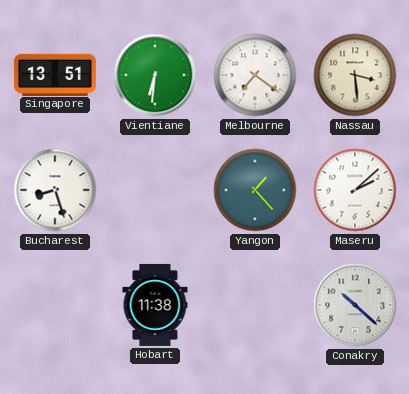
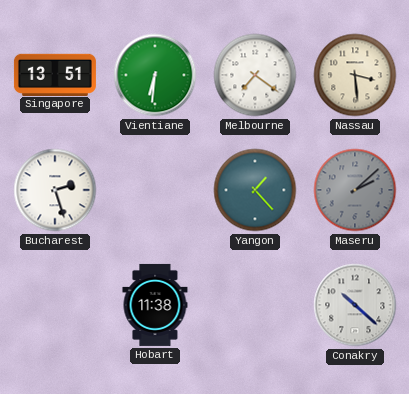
Bucharest: 8:27 -> 2:27
Maseru dial: white -> grey
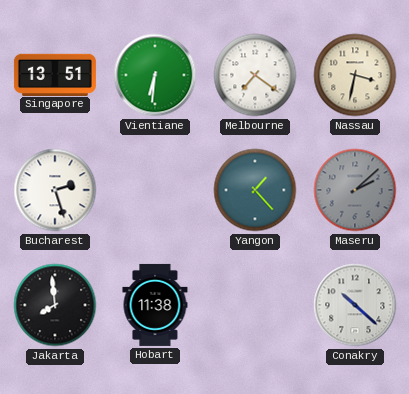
Nassau: 3:29 -> 3:32
Jakarta: none -> 7:59
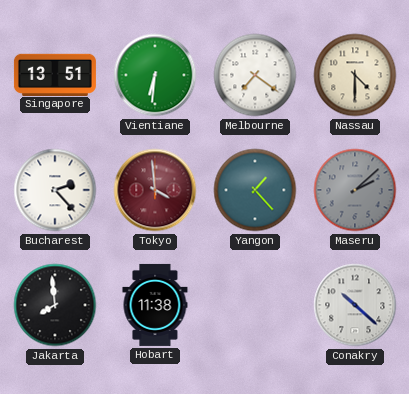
Nassau: 3:32 -> 4:30
Bucharest: 2:27 -> 2:23
Tokyo: none -> 3:59
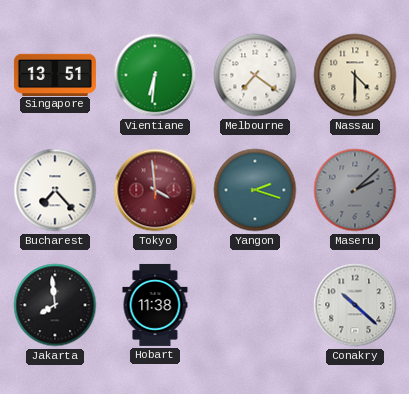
Bucharest: 2:23 -> 7:23
Yangon: 1:23 -> 2:18
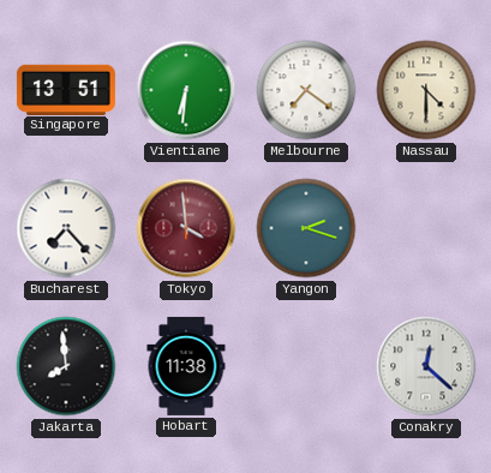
Maseru: 2:08 -> none
Conakry: 10:22 -> 12:22
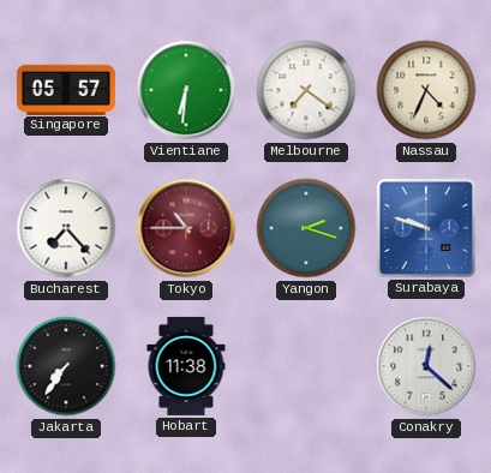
Singapore: 13:51 -> 05:57
Nassau: 4:30 -> 4:34
Tokyo: 3:59 -> 10:45
Surabaya: none -> 9:48
Jakarta: 7:59 -> 7:36
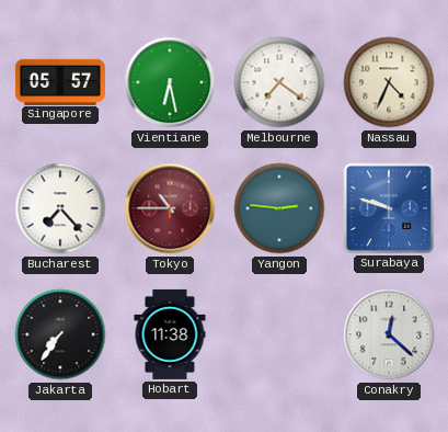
Vientiane: 6:31 -> 6:28
Yangon: 2:18 -> 2:46
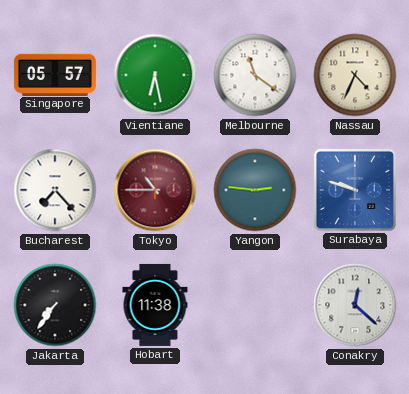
Melbourne: 7:21 -> 11:21
